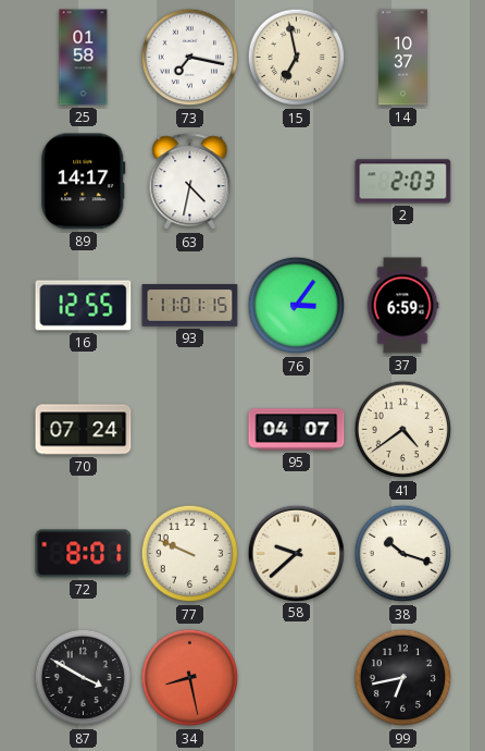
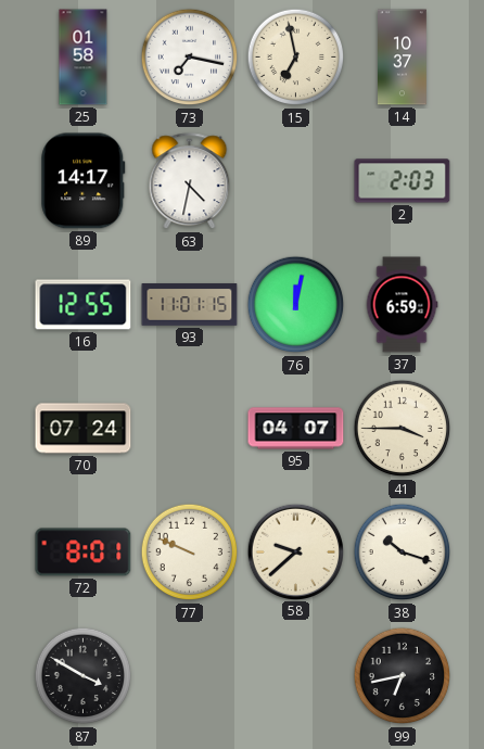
76: 3:06 -> 12:02
41: 4:39 -> 3:45
34: 8:28 -> none
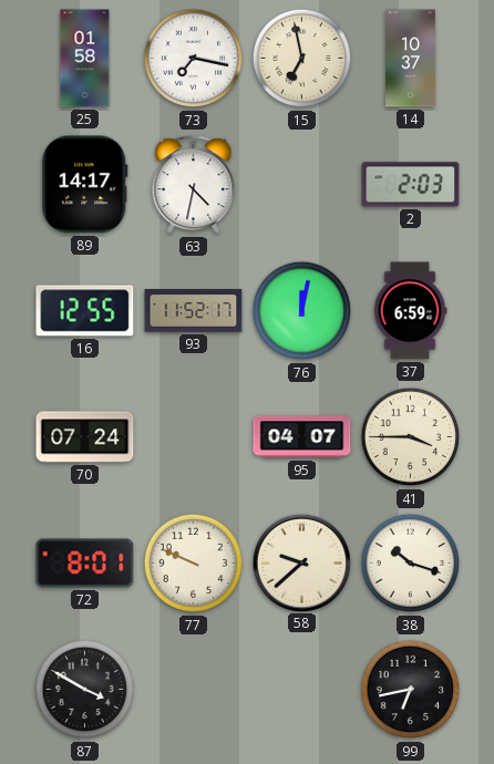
93: 11:01 -> 11:52
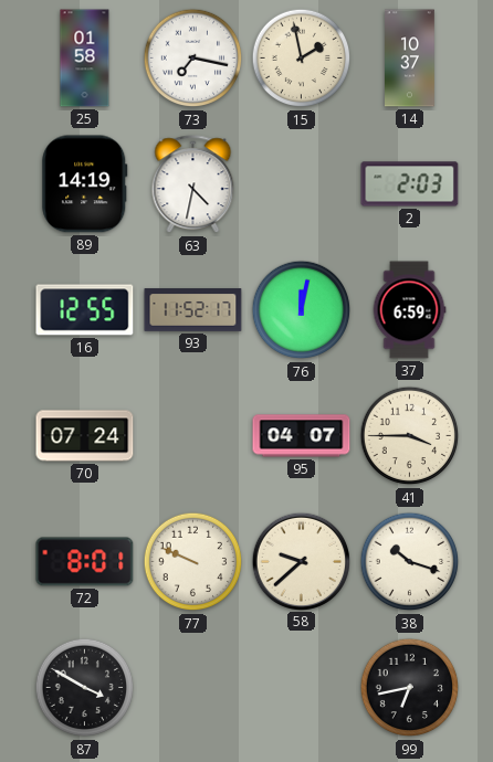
15: 6:58 -> 1:58
89: 14:17 -> 14:19
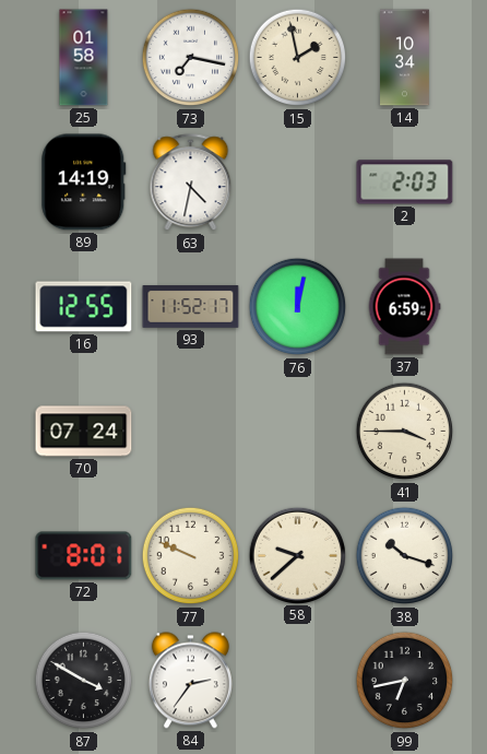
14: 10:37 -> 10:34
95: 04:07 -> none
84: none -> 2:36
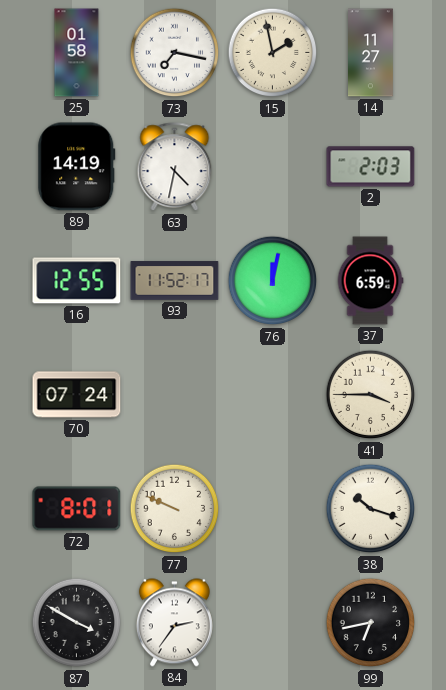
14: 10:34 -> 11:27
58: 9:38 -> none
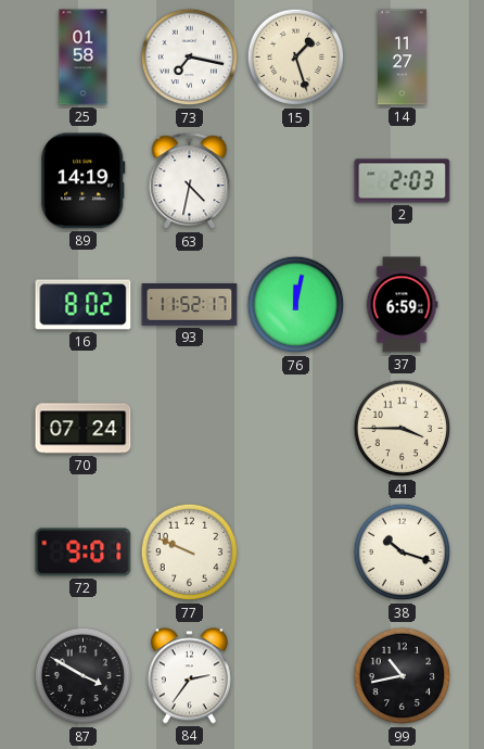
15: 1:58 -> 1:27
16: 12:55 -> 8:02
72: 8:01 -> 9:01
99: 6:43 -> 10:43
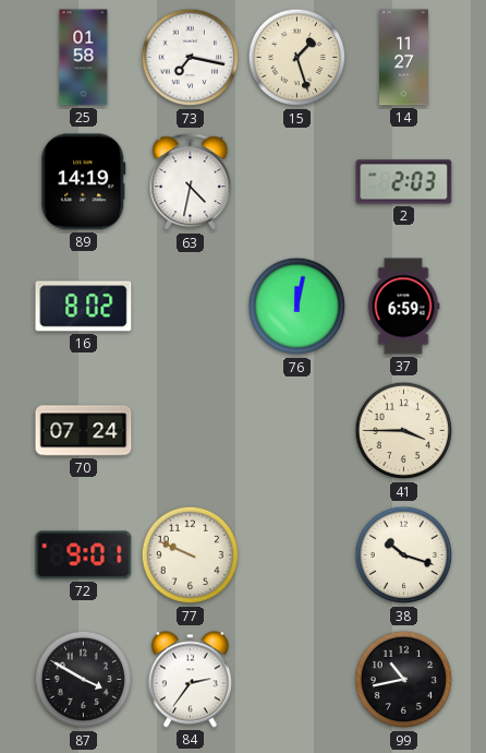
93: 11:52 -> none
